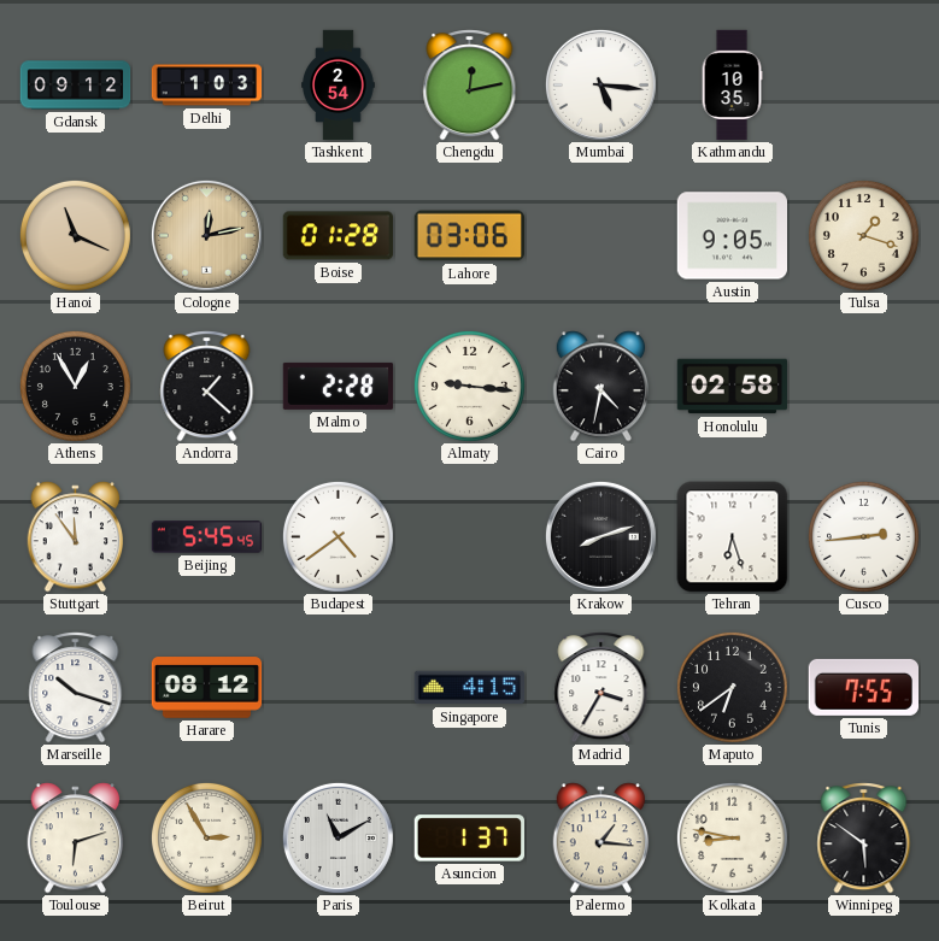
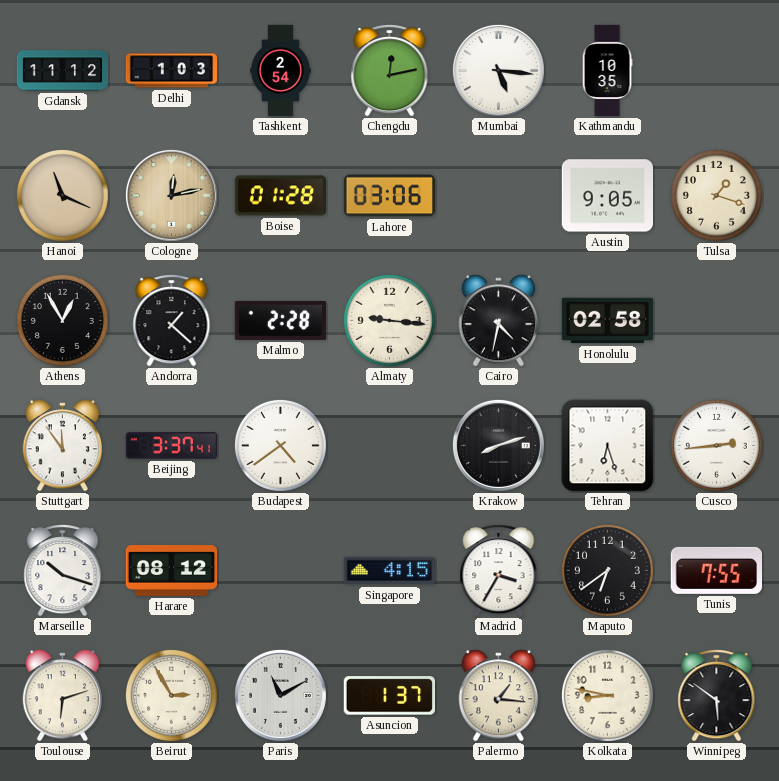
Gdansk: 09:12 -> 11:12
Beijing: 5:45 -> 3:37
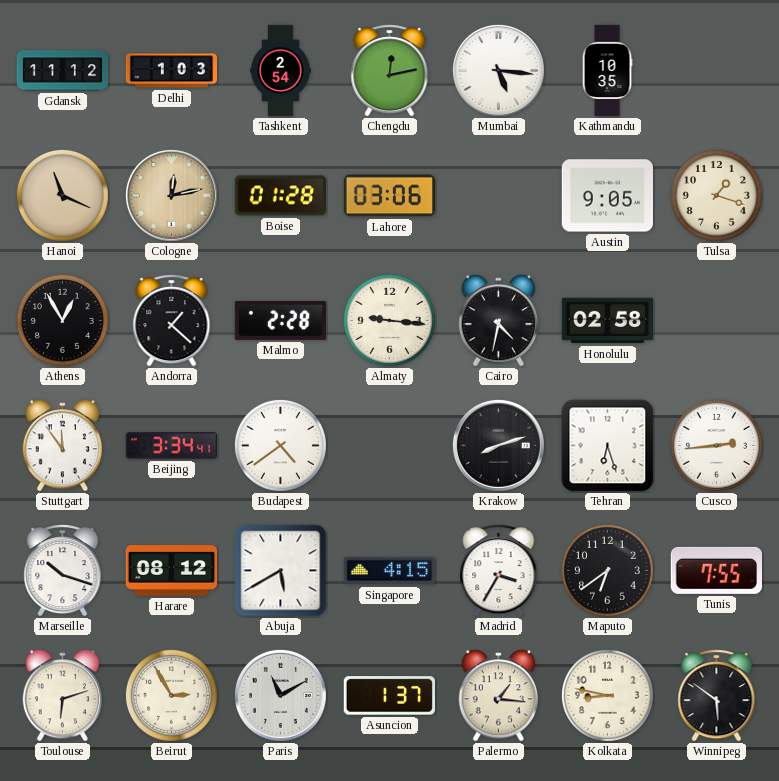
Beijing: 3:37 -> 3:34
Abuja: none -> 5:40
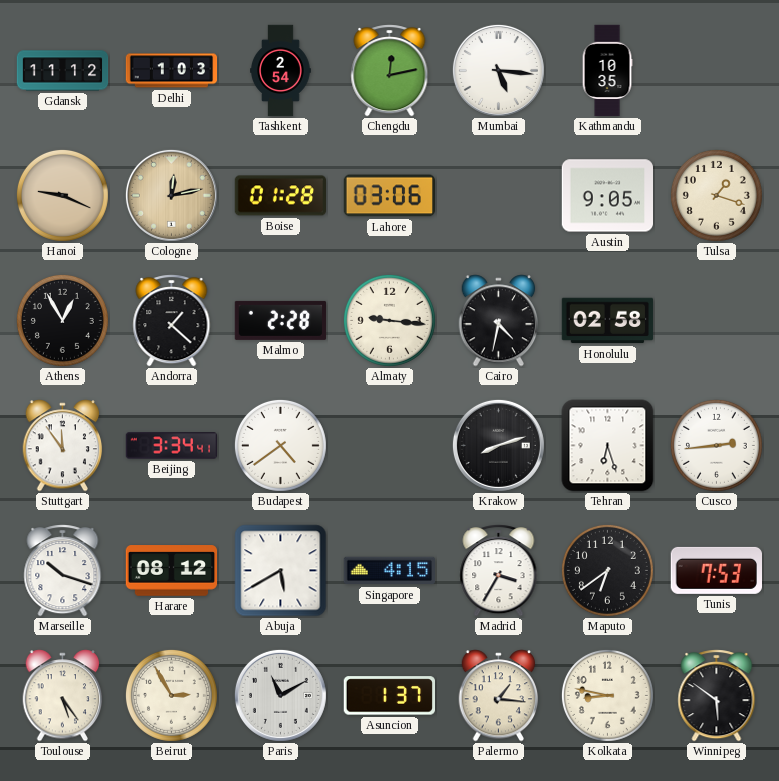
Hanoi: 11:19 -> 9:19
Tunis: 7:55 -> 7:53
Toulouse: 6:12 -> 5:24
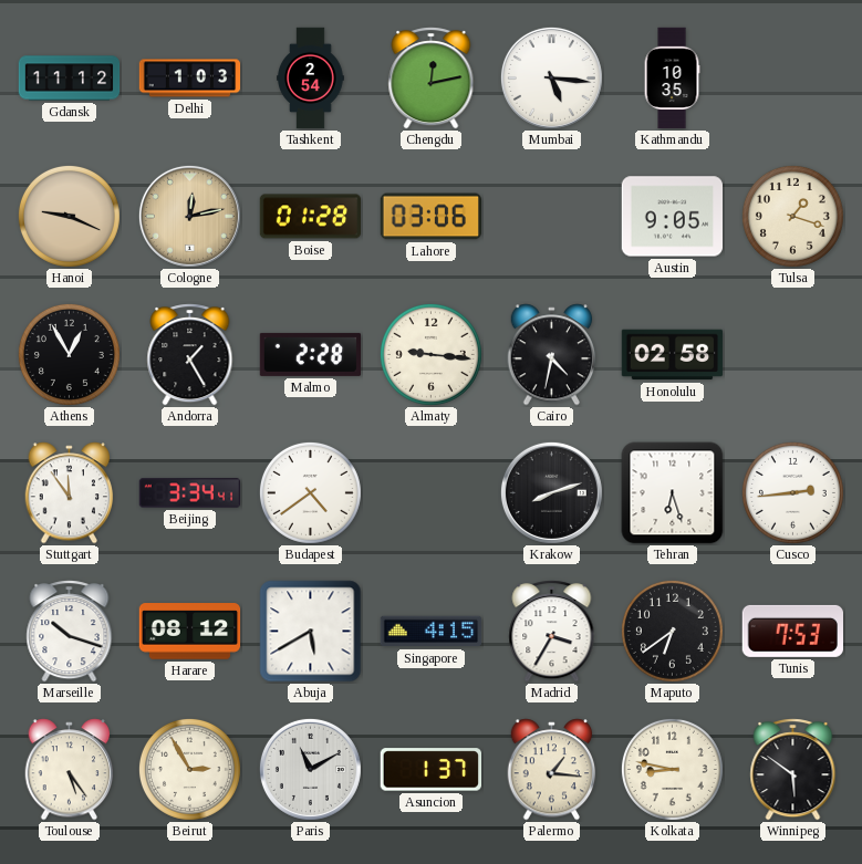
Andorra: 1:22 -> 1:25
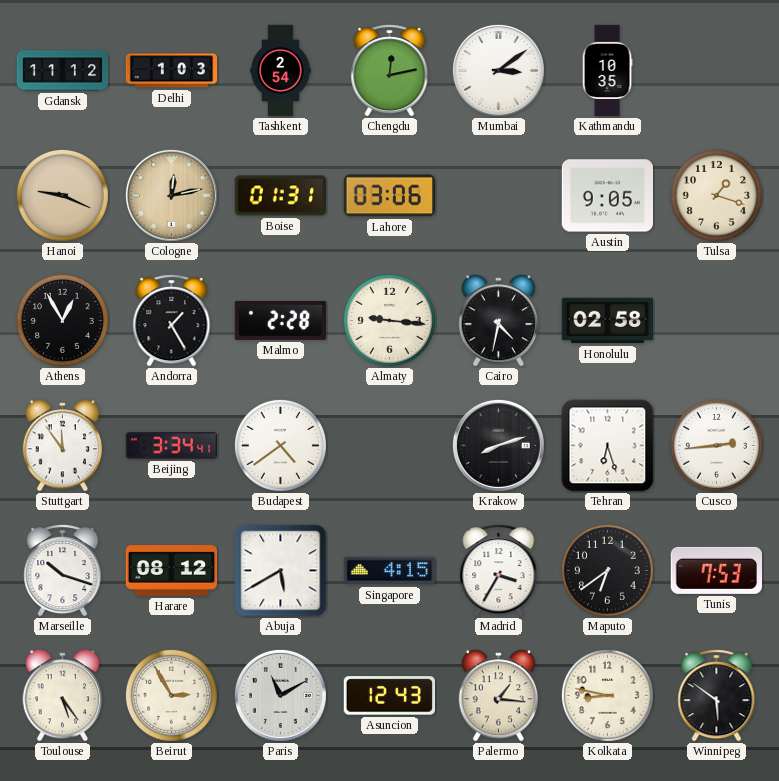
Mumbai: 5:16 -> 3:09
Boise: 01:28 -> 01:31
Asuncion: 1:37 -> 12:43
